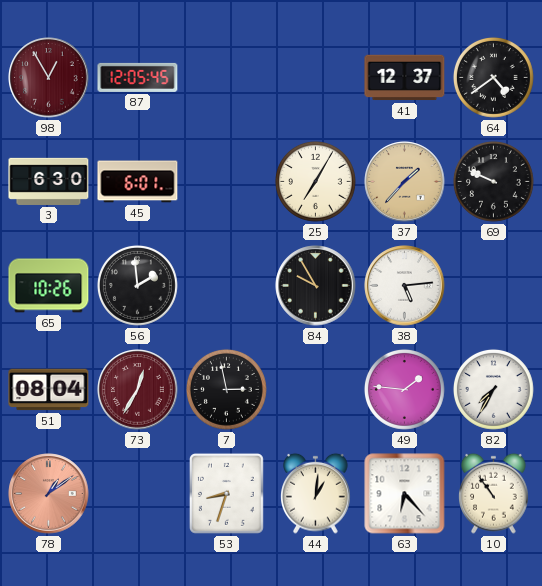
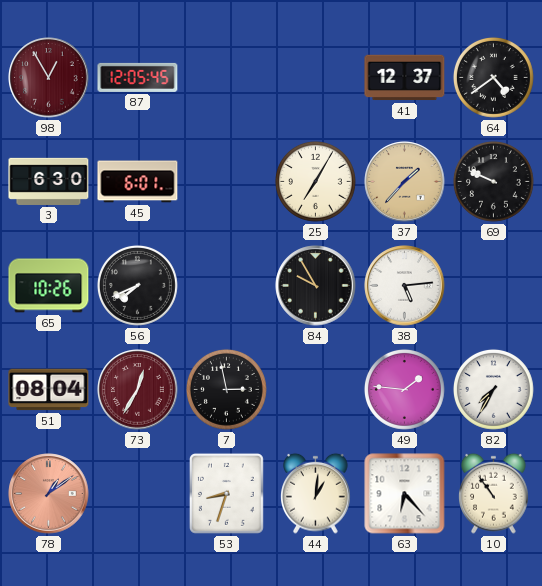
56: 1:59 -> 7:41
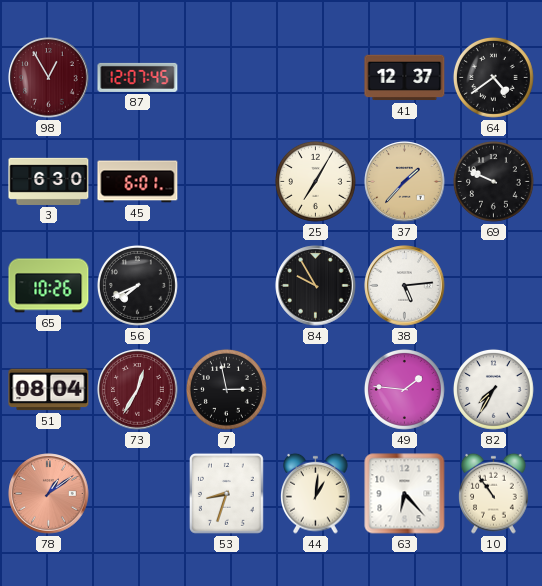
87: 12:05 -> 12:07
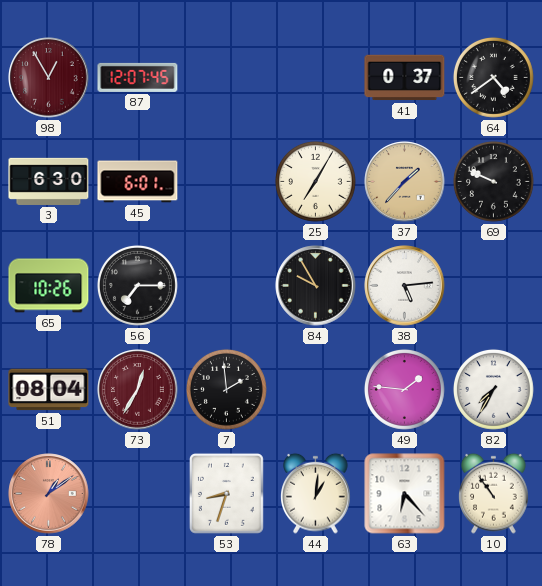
41: 12:37 -> 0:37
56: 7:41 -> 7:15
7: 2:58 -> 1:59
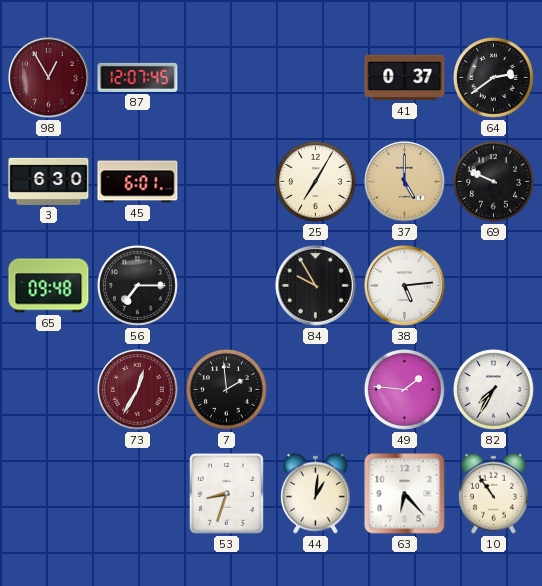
64: 4:39 -> 2:39
37: 1:37 -> 5:00
65: 10:26 -> 09:48
51: 08:04 -> none
78: 1:09 -> none
